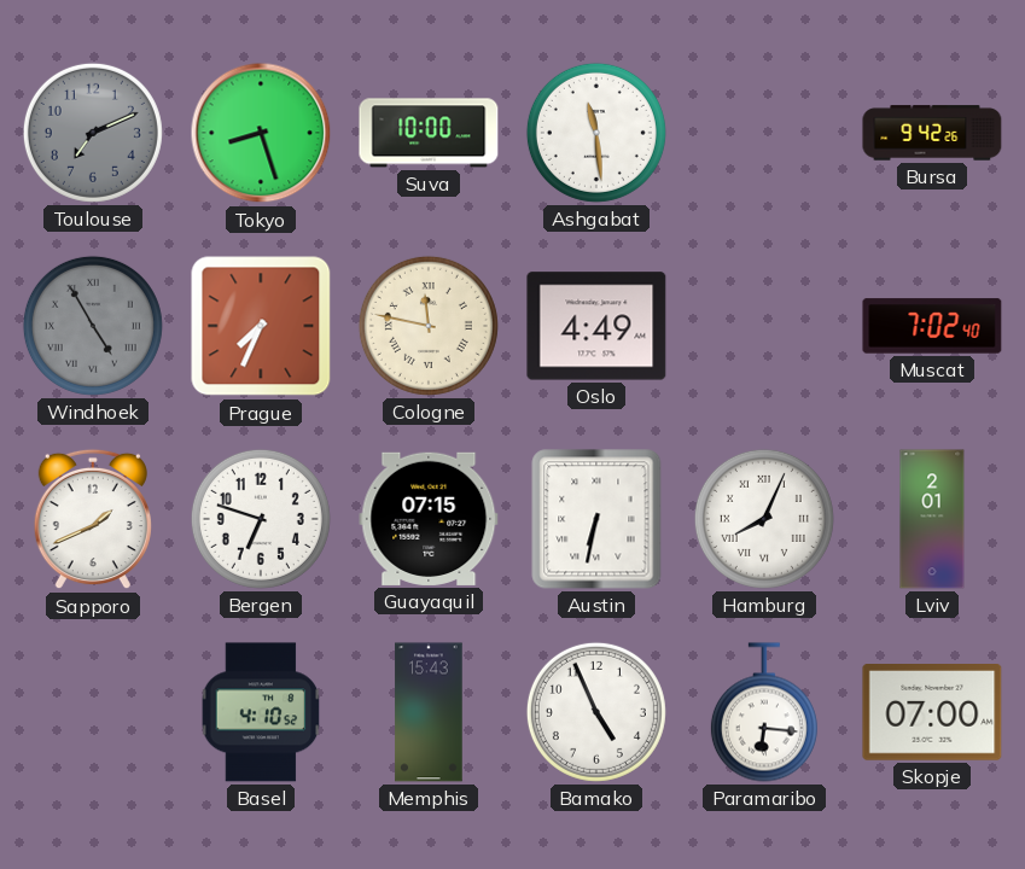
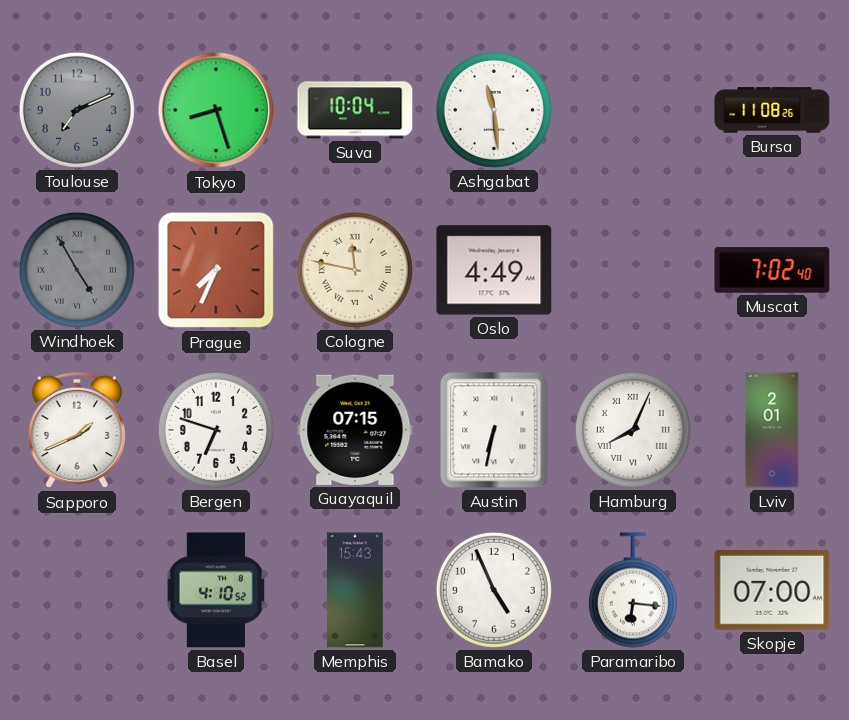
Suva: 10:00 -> 10:04
Bursa: 9:42 -> 11:08
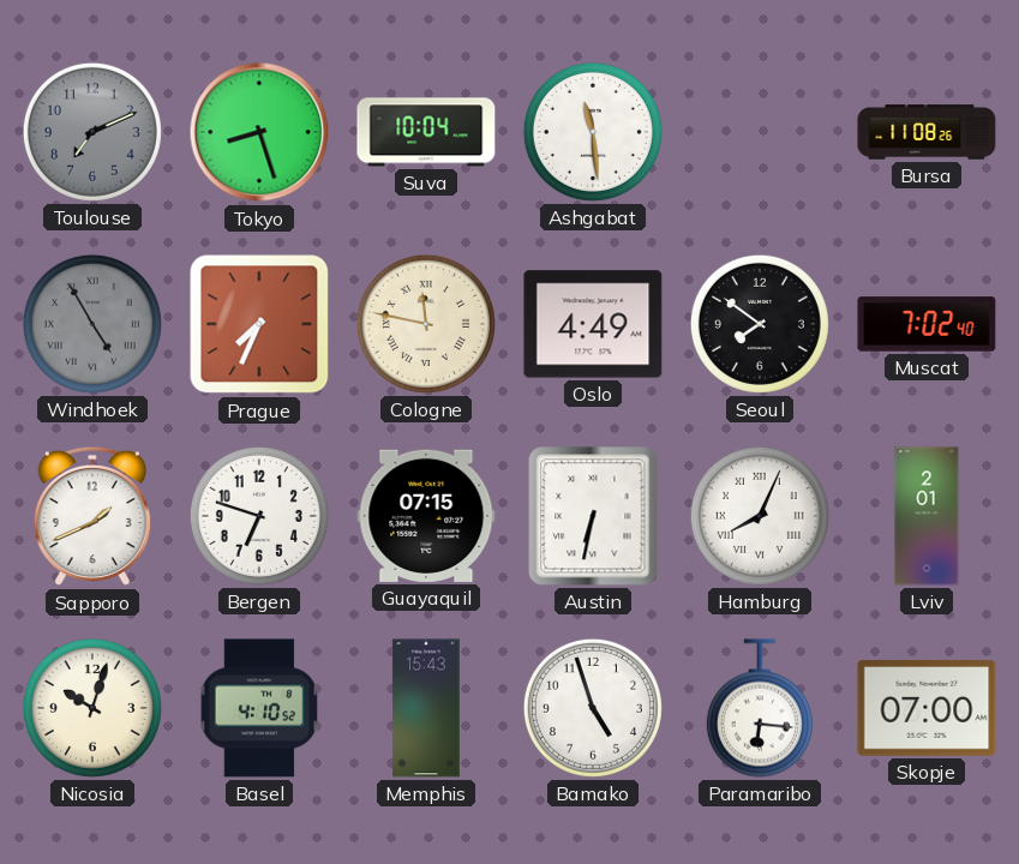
Seoul: none -> 7:51
Nicosia: none -> 10:03
Bamako: 4:56 -> 4:57
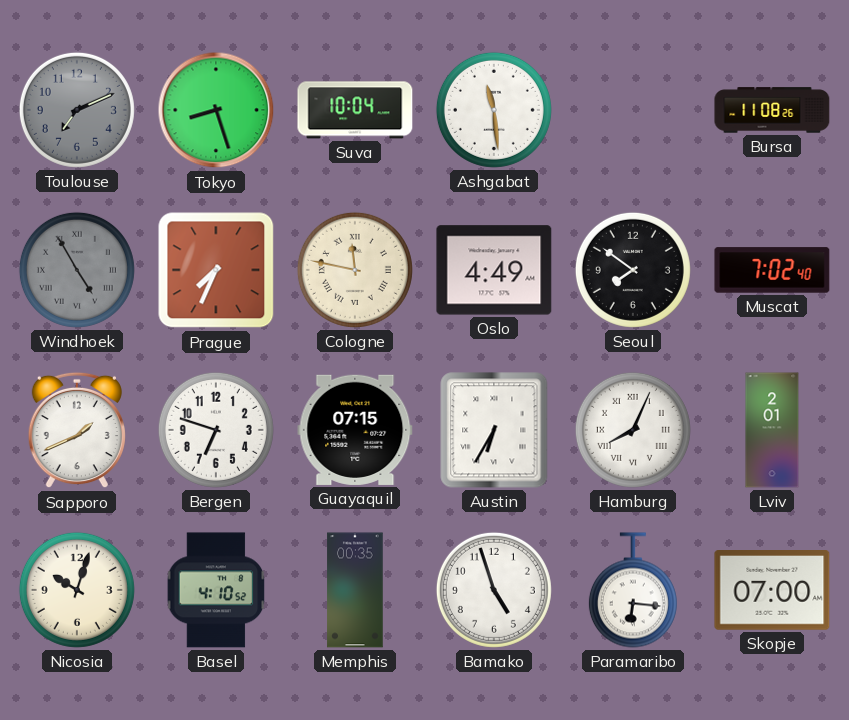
Austin: 6:32 -> 6:35
Memphis: 15:43 -> 00:35
